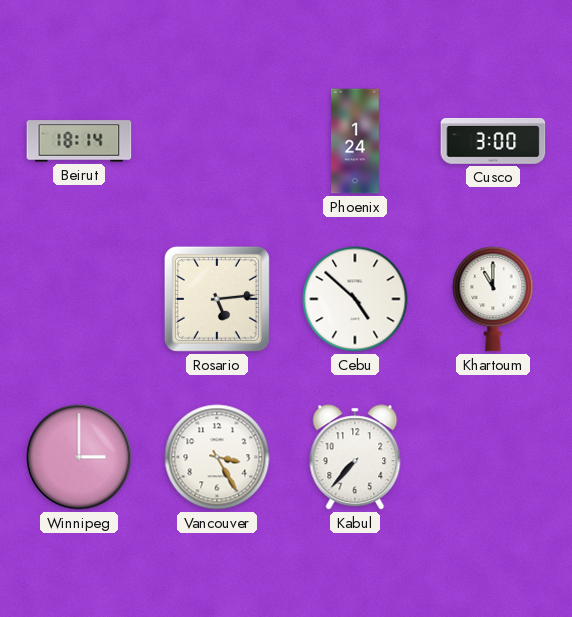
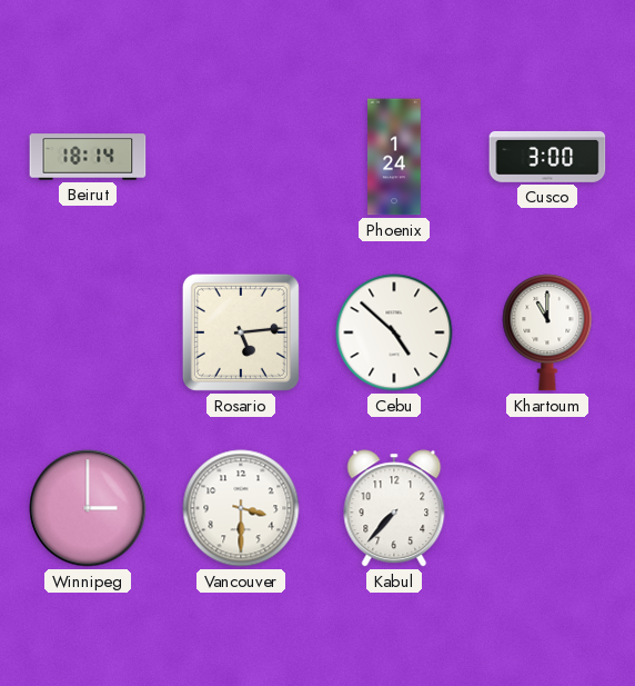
Vancouver: 3:25 -> 3:30
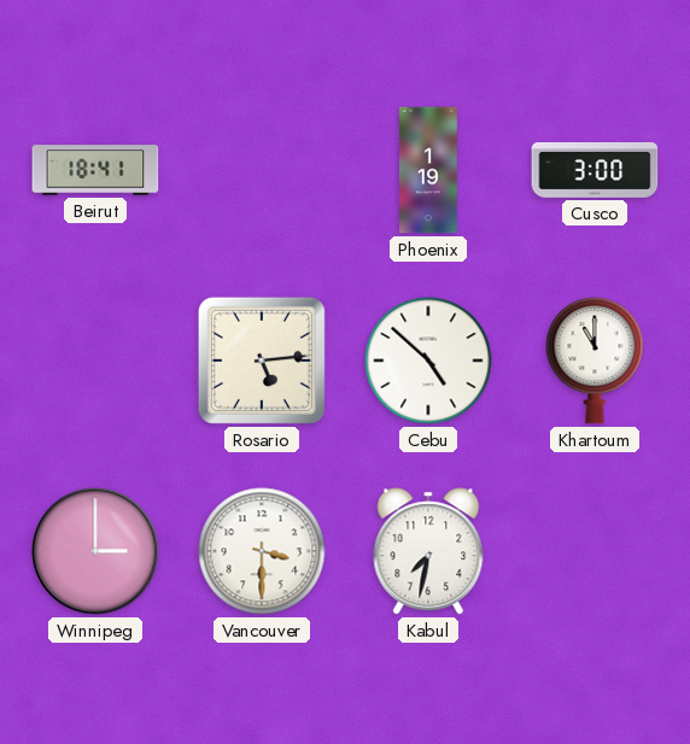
Beirut: 18:14 -> 18:41
Phoenix: 1:24 -> 1:19
Kabul: 7:37 -> 7:32
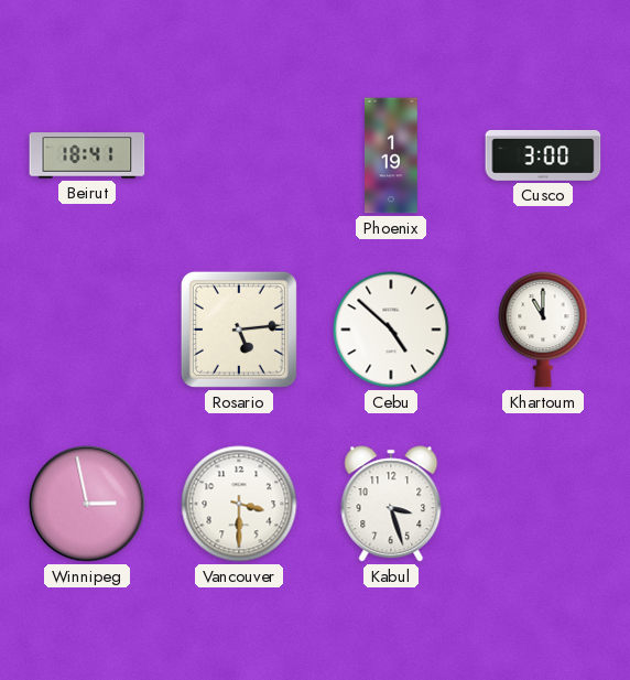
Winnipeg: 3:00 -> 2:58
Kabul: 7:32 -> 3:27
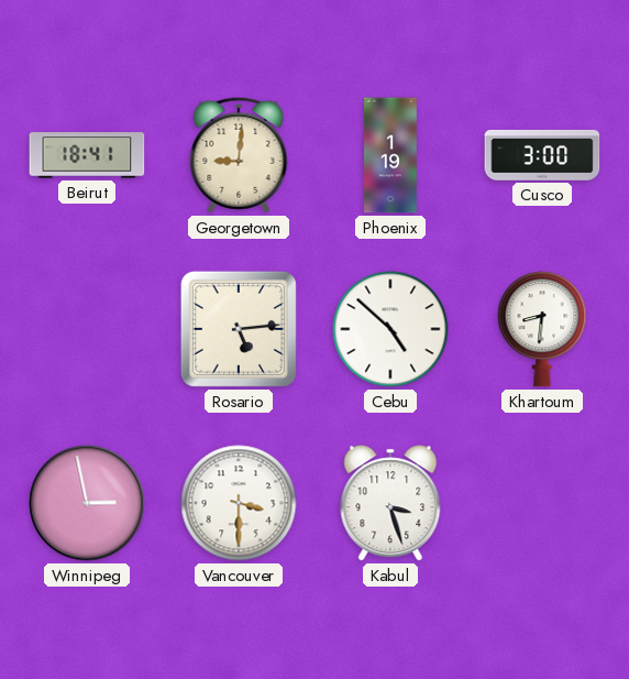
Georgetown: none -> 9:01
Khartoum: 11:00 -> 8:31
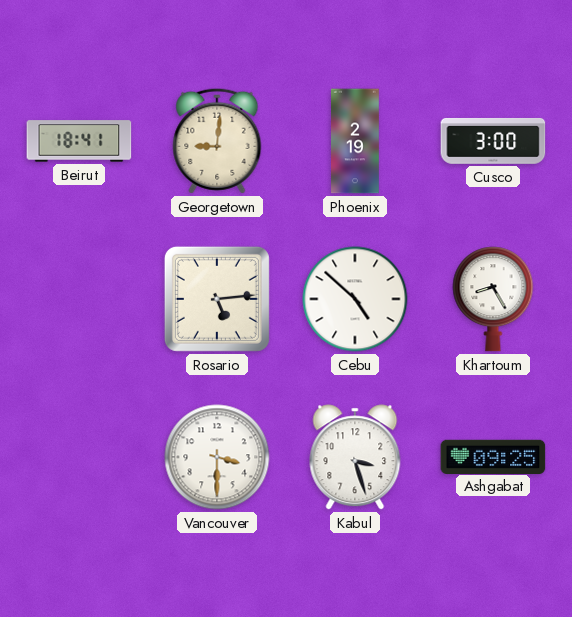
Phoenix: 1:19 -> 2:19
Khartoum: 8:31 -> 8:25
Winnipeg: 2:58 -> none
Ashgabat: none -> 09:25
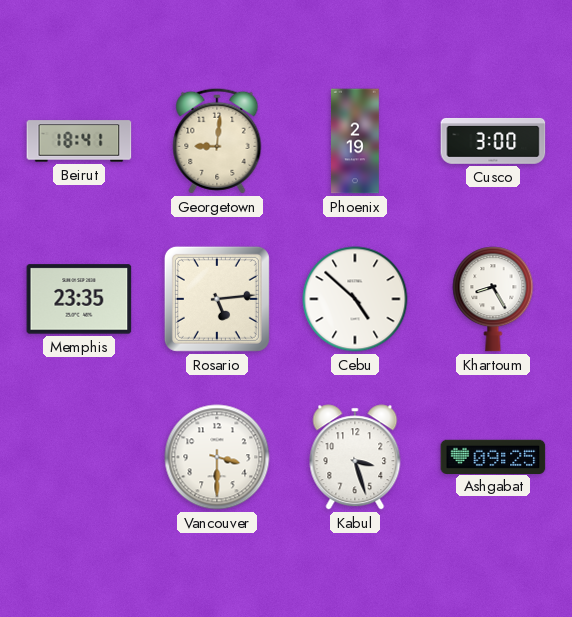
Memphis: none -> 23:35
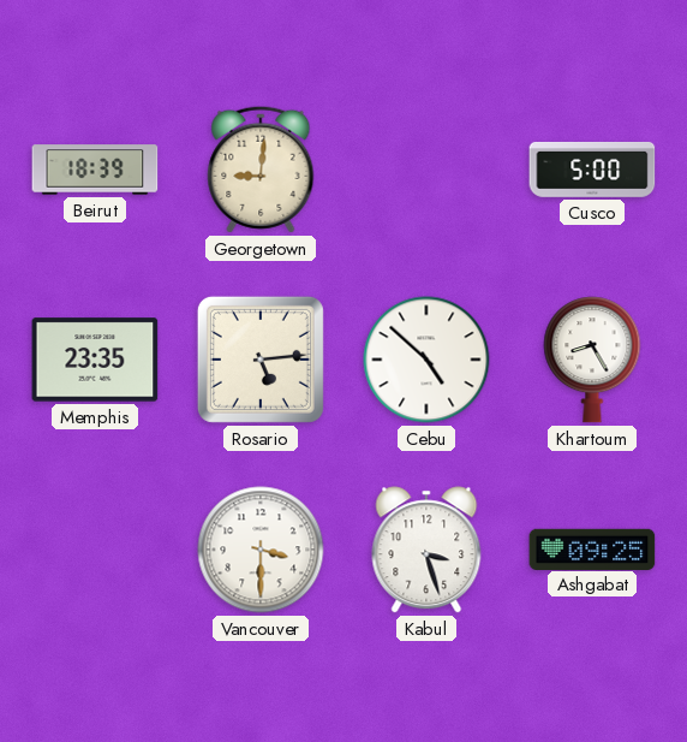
Beirut: 18:41 -> 18:39
Phoenix: 2:19 -> none
Cusco: 3:00 -> 5:00
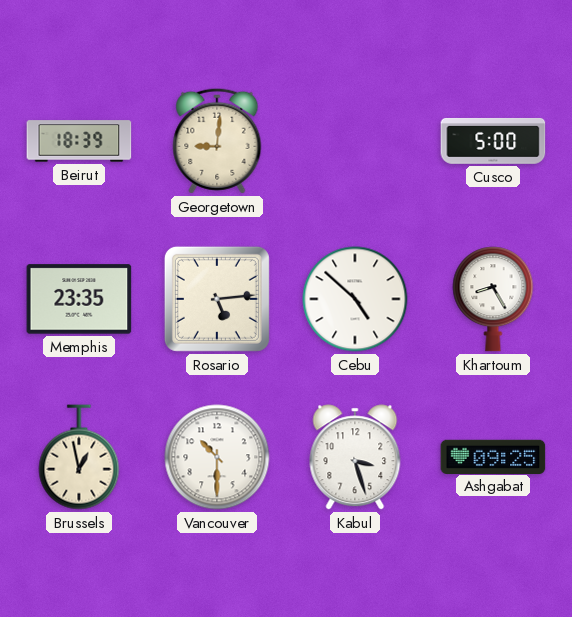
Brussels: none -> 12:58
Vancouver: 3:30 -> 10:30
